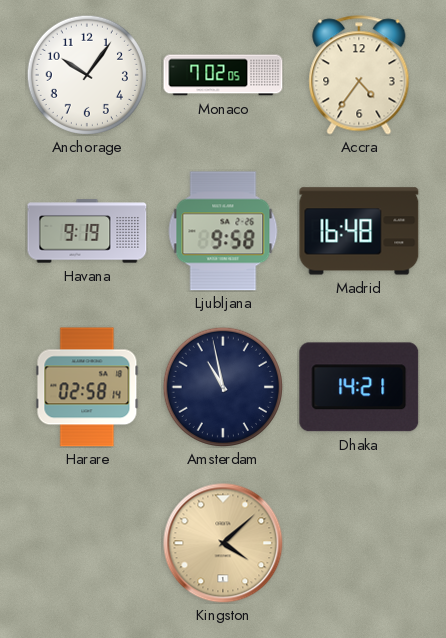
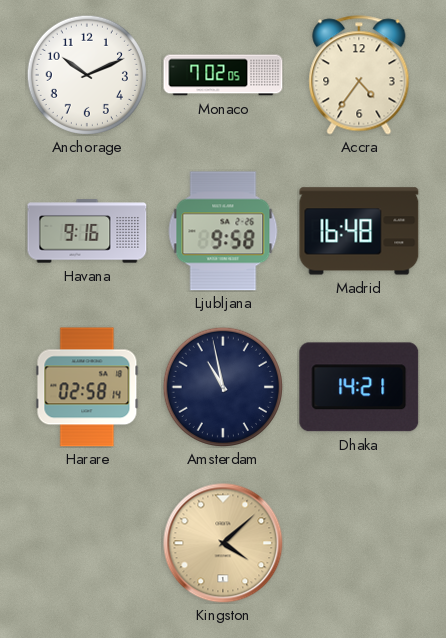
Anchorage: 10:06 -> 10:11
Havana: 9:19 -> 9:16
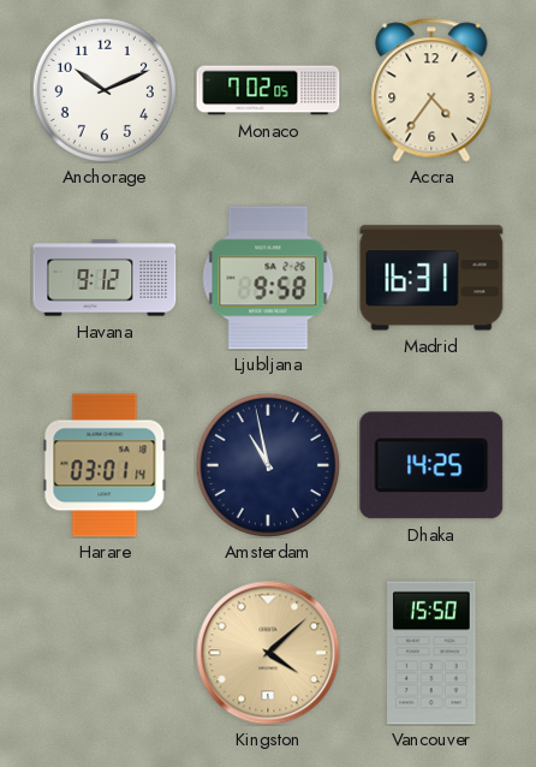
Havana: 9:16 -> 9:12
Madrid: 16:48 -> 16:31
Harare: 02:58 -> 03:01
Dhaka: 14:21 -> 14:25
Vancouver: none -> 15:50
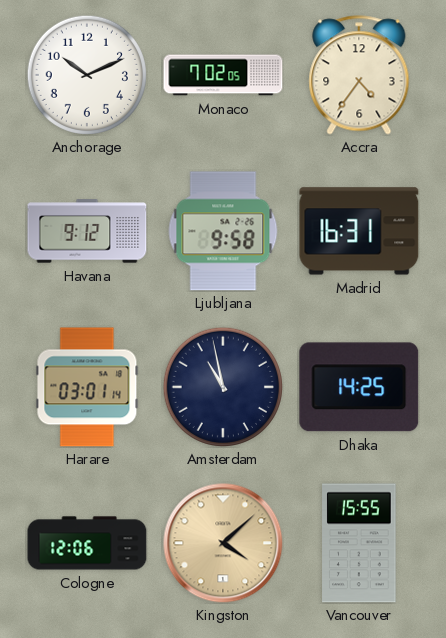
Cologne: none -> 12:06
Vancouver: 15:50 -> 15:55
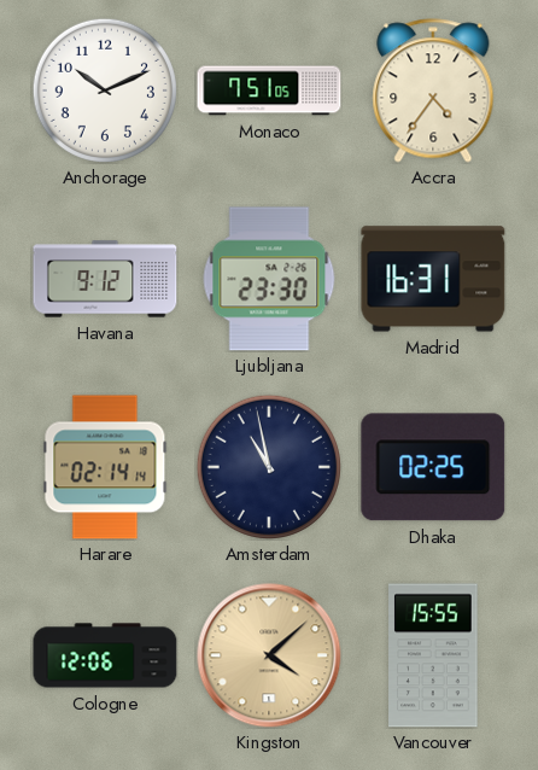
Monaco: 7:02 -> 7:51
Ljubljana: 9:58 -> 23:30
Harare: 03:01 -> 02:14
Dhaka: 14:25 -> 02:25
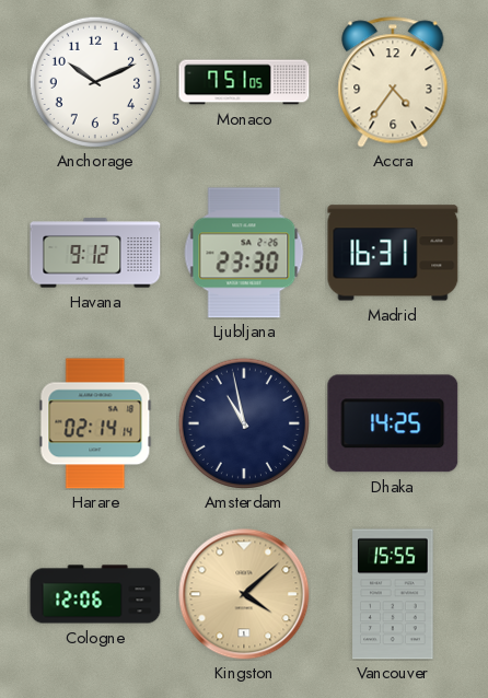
Dhaka: 02:25 -> 14:25
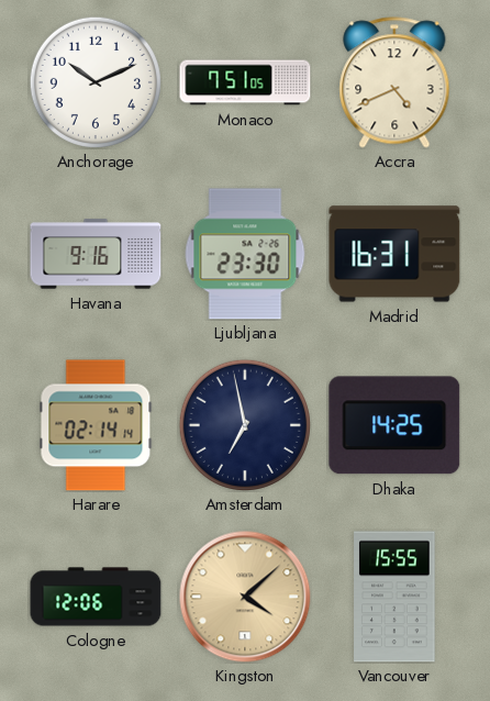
Accra: 4:36 -> 4:41
Havana: 9:12 -> 9:16
Amsterdam: 10:58 -> 6:58
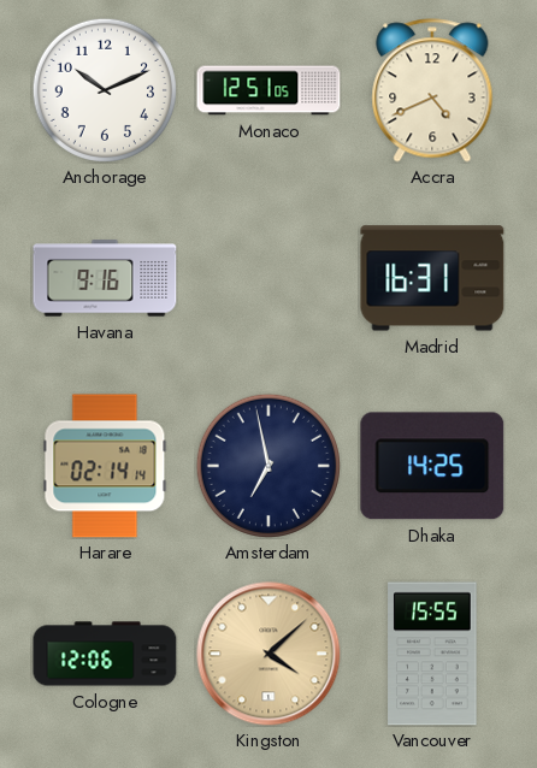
Monaco: 7:51 -> 12:51
Ljubljana: 23:30 -> none
